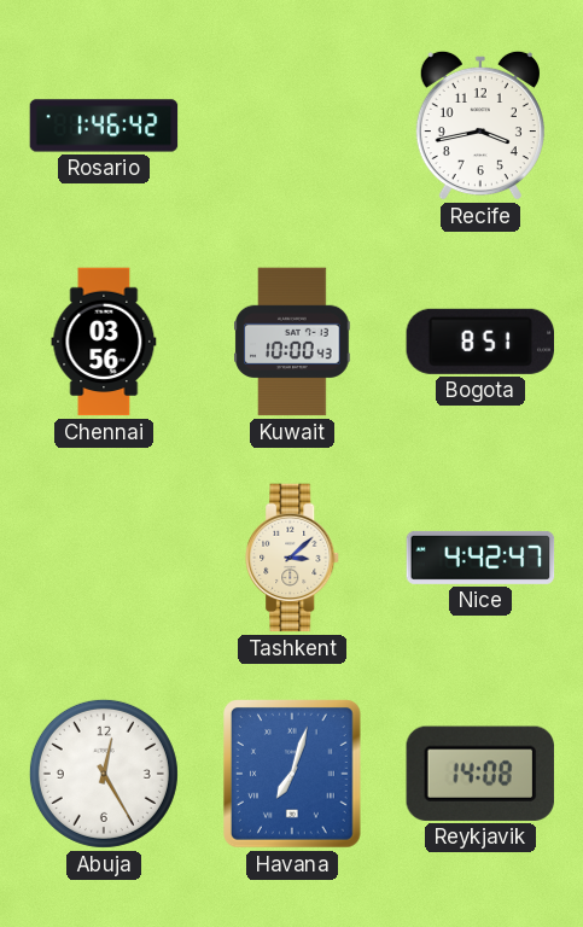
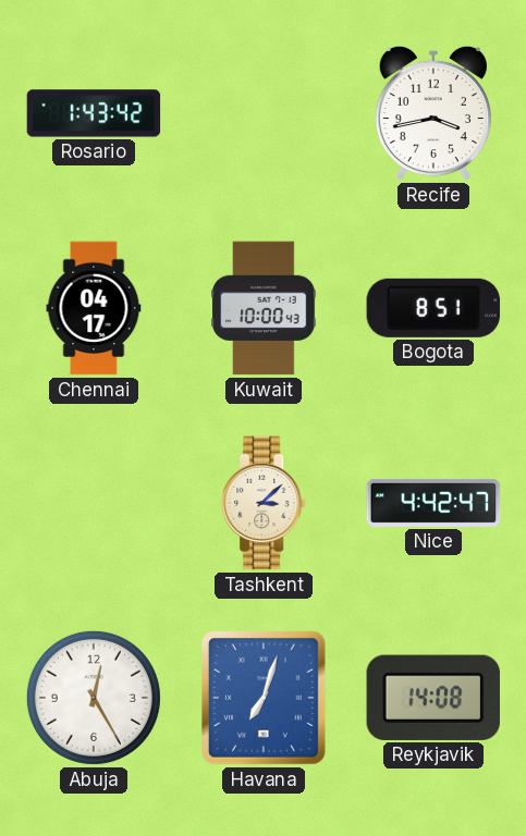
Rosario: 1:46 -> 1:43
Chennai: 03:56 -> 04:17
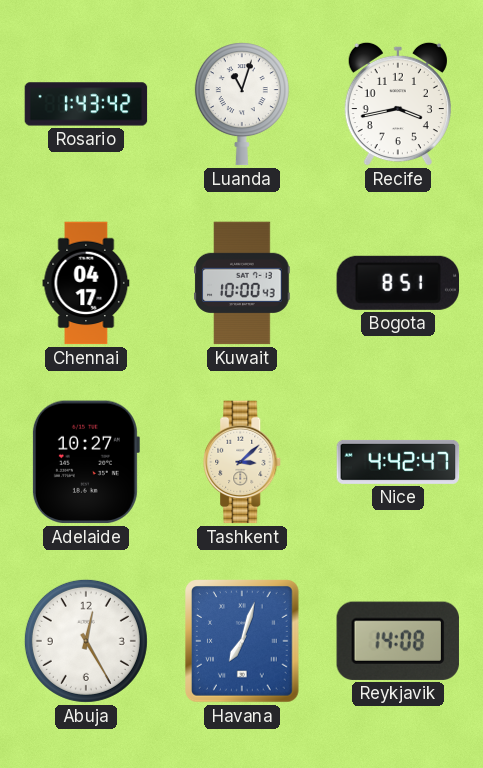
Luanda: none -> 11:03
Adelaide: none -> 10:27
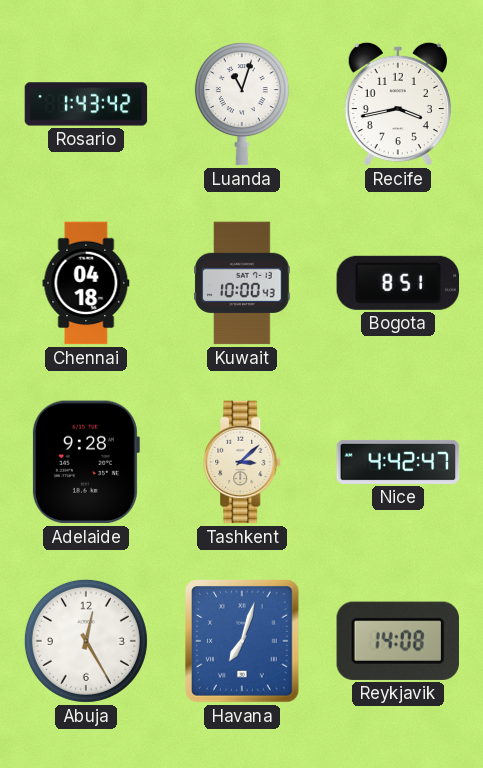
Chennai: 04:17 -> 04:18
Adelaide: 10:27 -> 9:28
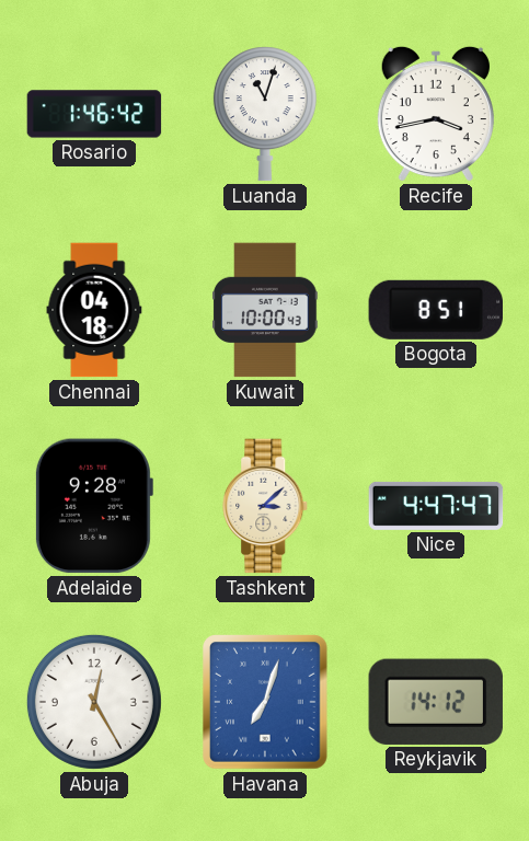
Rosario: 1:43 -> 1:46
Nice: 4:42 -> 4:47
Reykjavik: 14:08 -> 14:12
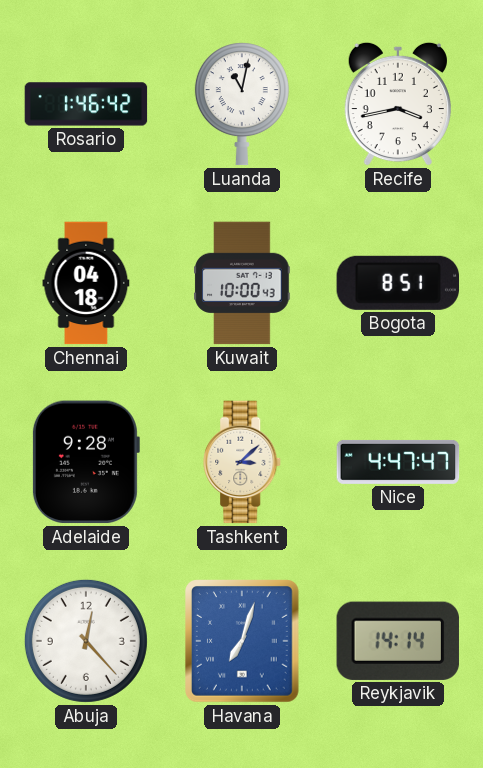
Luanda: 11:03 -> 11:02
Abuja: 12:25 -> 12:23
Reykjavik: 14:12 -> 14:14
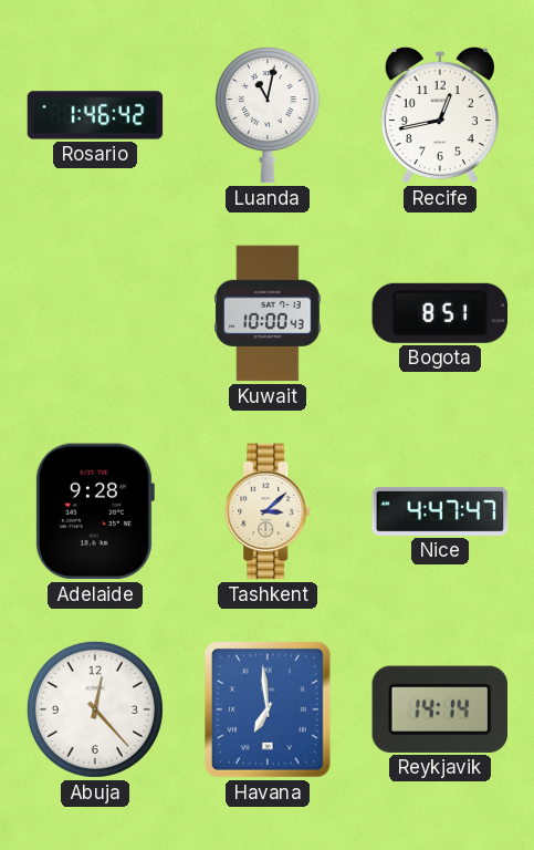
Recife: 3:43 -> 12:43
Chennai: 04:18 -> none
Havana: 7:03 -> 6:59
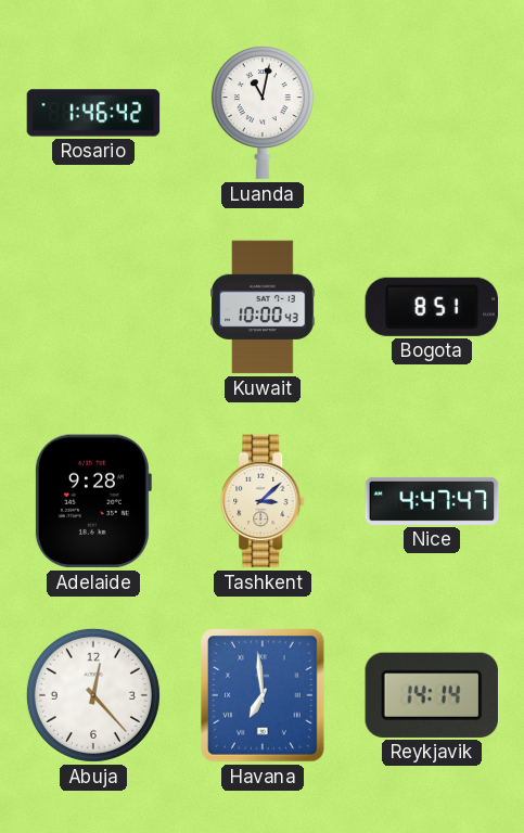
Recife: 12:43 -> none
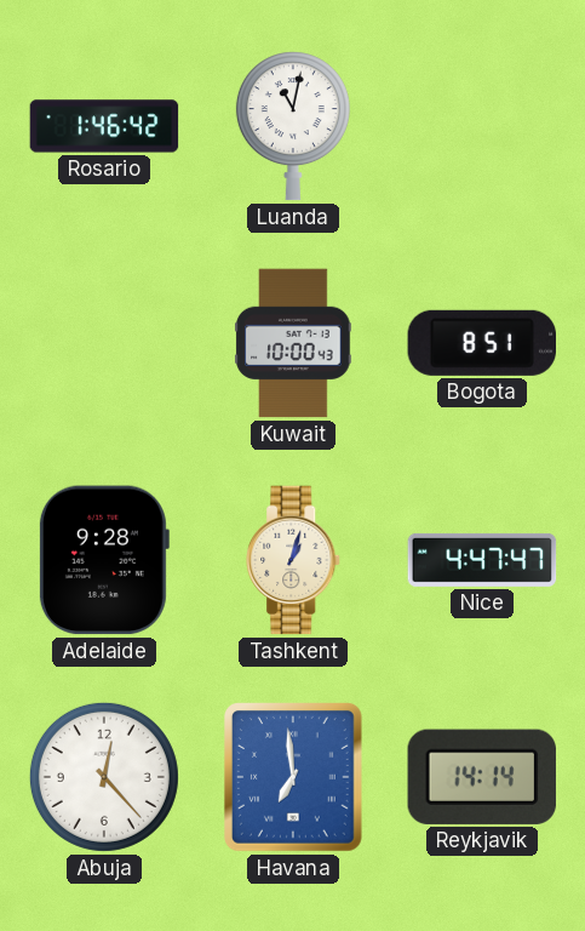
Tashkent: 3:08 -> 1:03
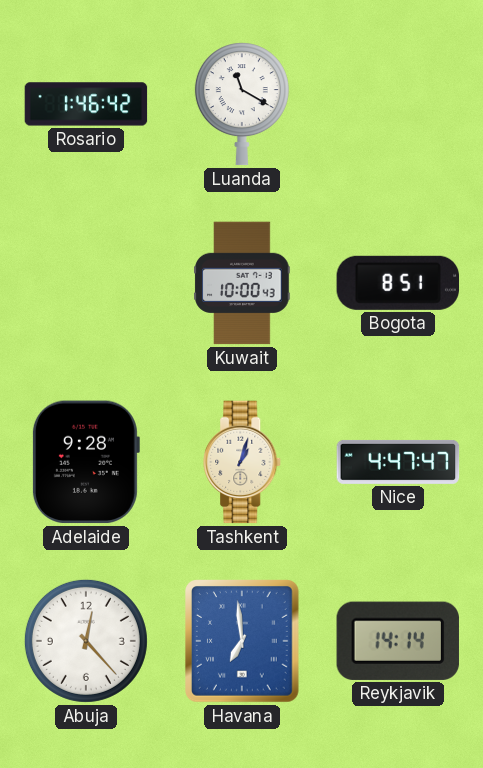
Luanda: 11:02 -> 11:20
